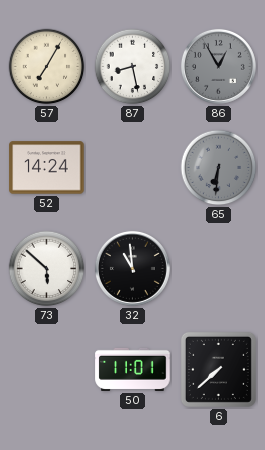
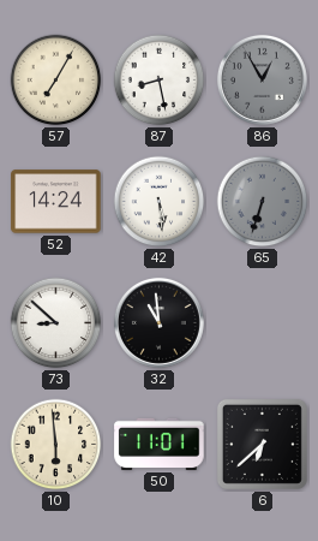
42: none -> 5:29
65: 6:31 -> 6:33
73: 5:52 -> 8:52
10: none -> 5:59
6: 7:38 -> 6:38
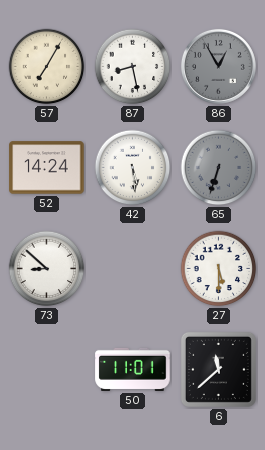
32: 10:59 -> none
27: none -> 5:30
10: 5:59 -> none
6: 6:38 -> 11:38
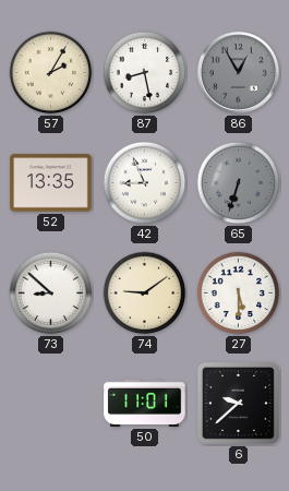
57: 7:05 -> 2:05
52: 14:24 -> 13:35
42: 5:29 -> 8:56
74: none -> 9:09
6: 11:38 -> 9:38
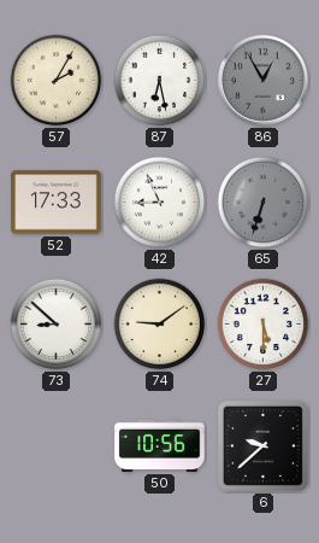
87: 8:28 -> 6:28
52: 13:35 -> 17:33
50: 11:01 -> 10:56
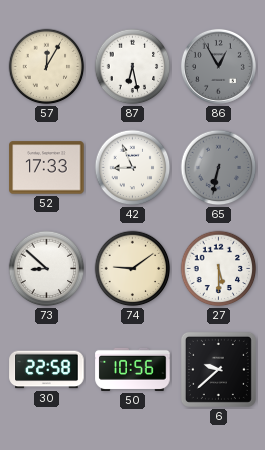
57: 2:05 -> 12:05
65: 6:33 -> 6:32
30: none -> 22:58
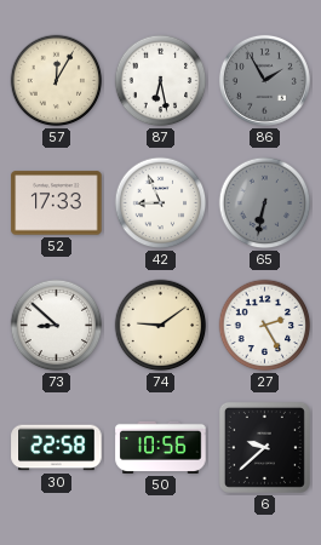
86: 12:55 -> 1:55
27: 5:30 -> 2:25
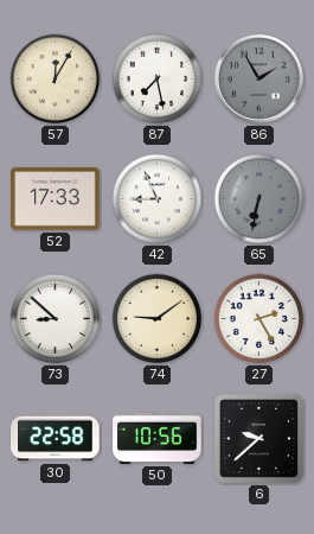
87: 6:28 -> 7:28
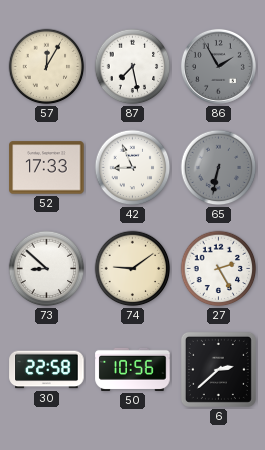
6: 9:38 -> 2:38
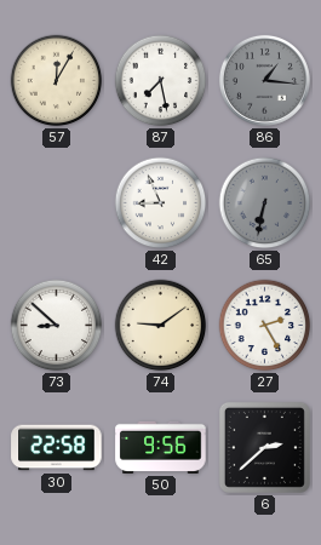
86: 1:55 -> 1:16
52: 17:33 -> none
50: 10:56 -> 9:56
